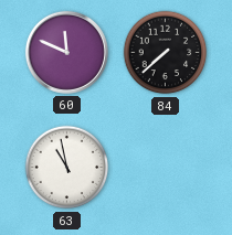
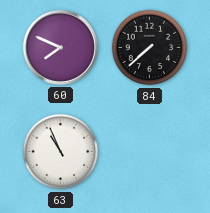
60: 11:49 -> 7:49
63: 10:58 -> 10:56
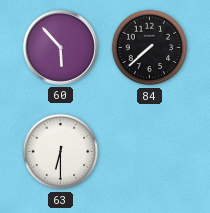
60: 7:49 -> 5:53
63: 10:56 -> 6:30
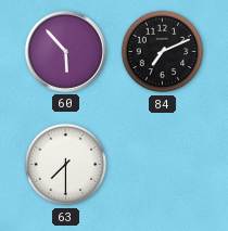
84: 7:38 -> 7:11
63: 6:30 -> 7:30
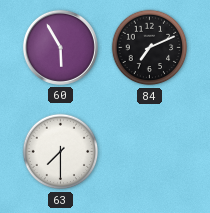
60: 5:53 -> 5:55
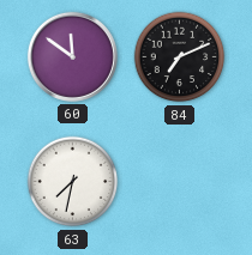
60: 5:55 -> 11:51
63: 7:30 -> 7:32
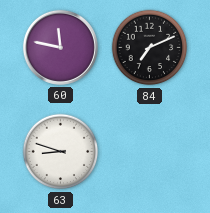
60: 11:51 -> 11:47
63: 7:32 -> 8:48
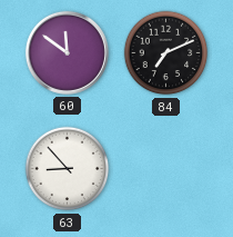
60: 11:47 -> 11:51
63: 8:48 -> 8:53
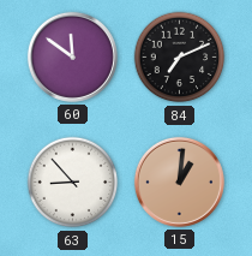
15: none -> 1:01
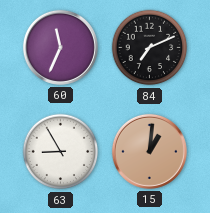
60: 11:51 -> 11:34
63: 8:53 -> 8:55
